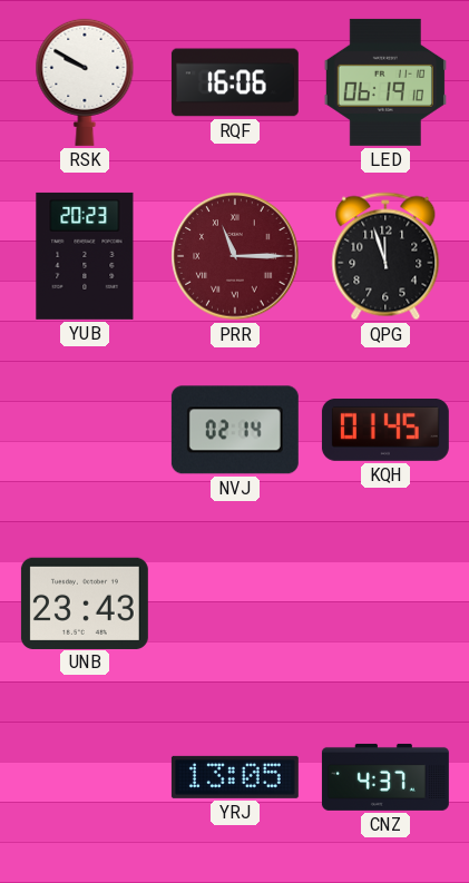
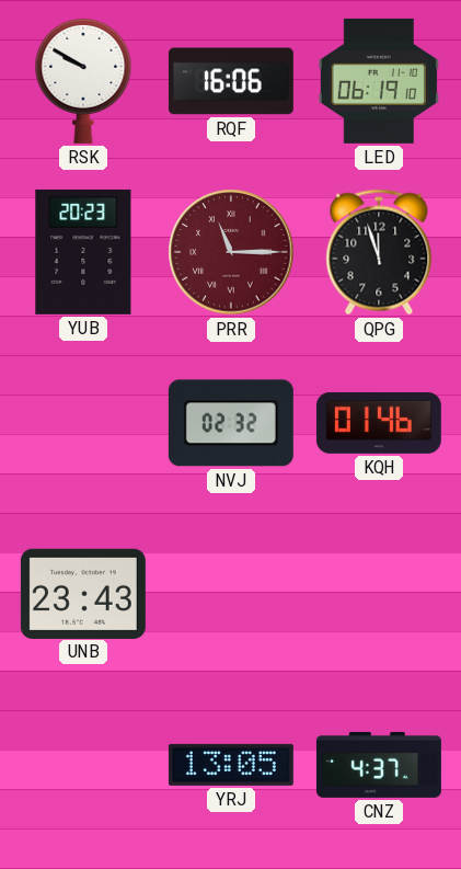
NVJ: 02:14 -> 02:32
KQH: 01:45 -> 01:46
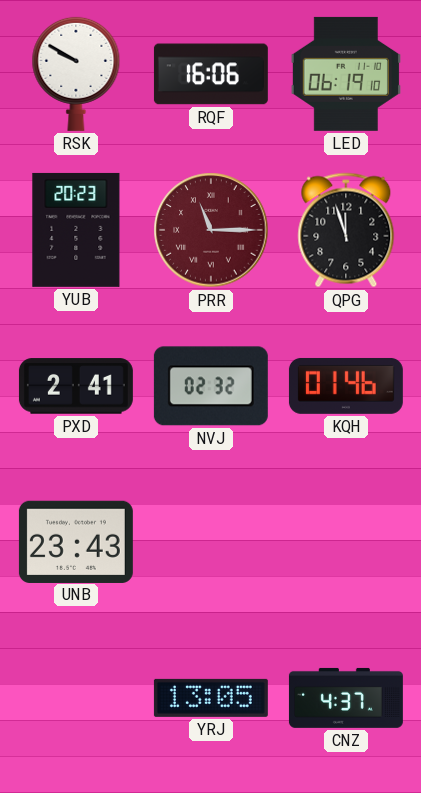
PXD: none -> 2:41
